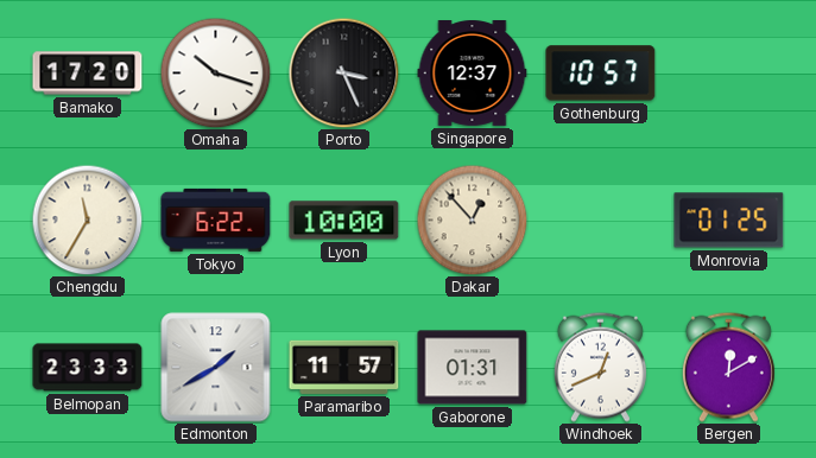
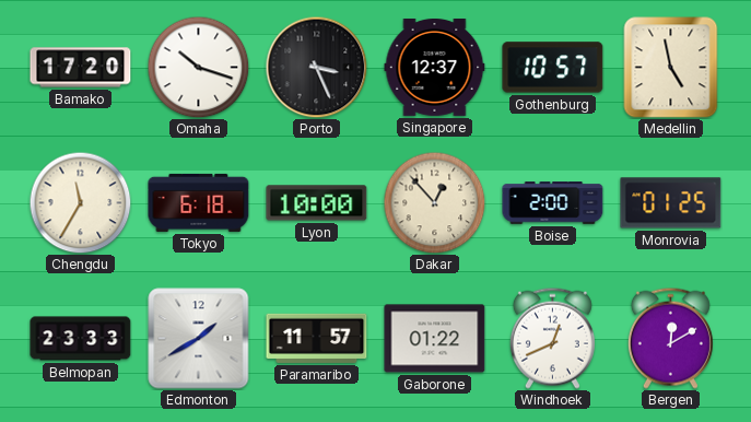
Medellin: none -> 4:58
Tokyo: 6:22 -> 6:18
Boise: none -> 2:00
Gaborone: 01:31 -> 01:22
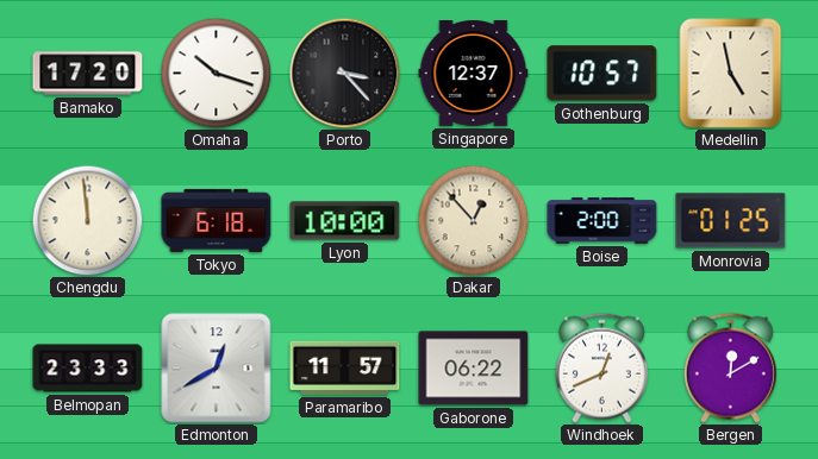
Porto: 3:26 -> 3:23
Chengdu: 11:35 -> 11:59
Edmonton: 1:40 -> 12:40
Gaborone: 01:22 -> 06:22
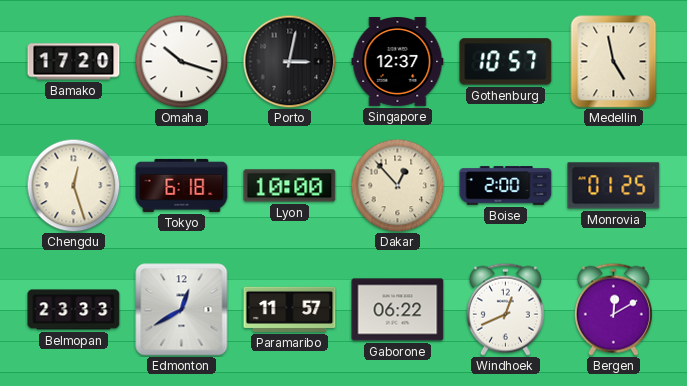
Porto: 3:23 -> 3:02
Chengdu: 11:59 -> 12:27
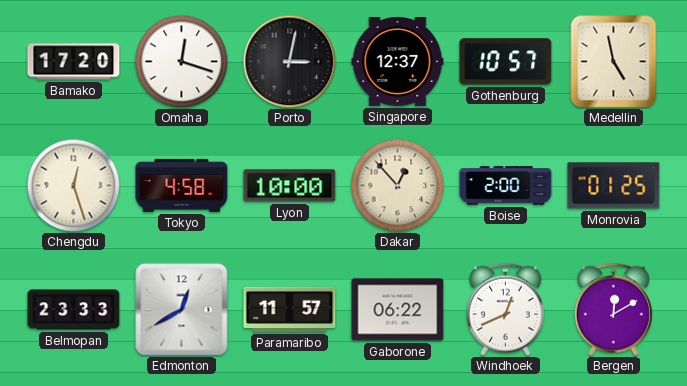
Omaha: 10:18 -> 12:18
Tokyo: 6:18 -> 4:58
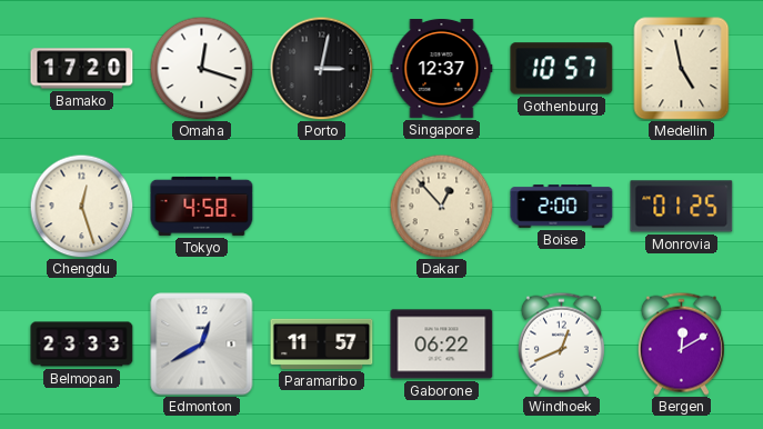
Lyon: 10:00 -> none
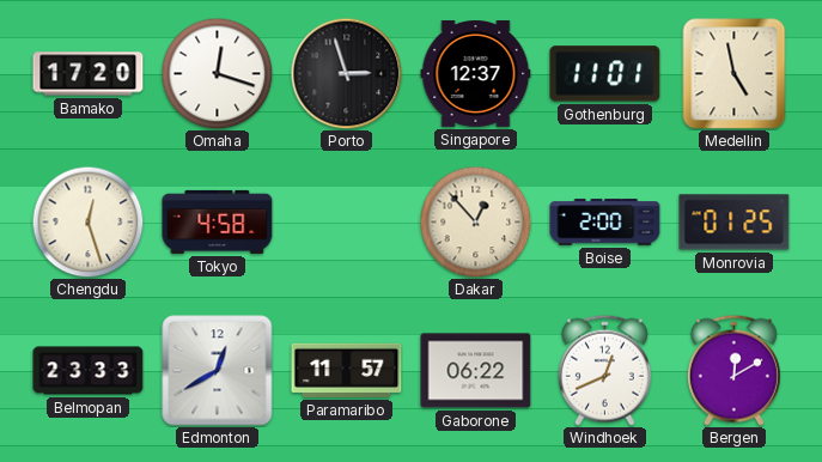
Porto: 3:02 -> 2:57
Gothenburg: 10:57 -> 11:01
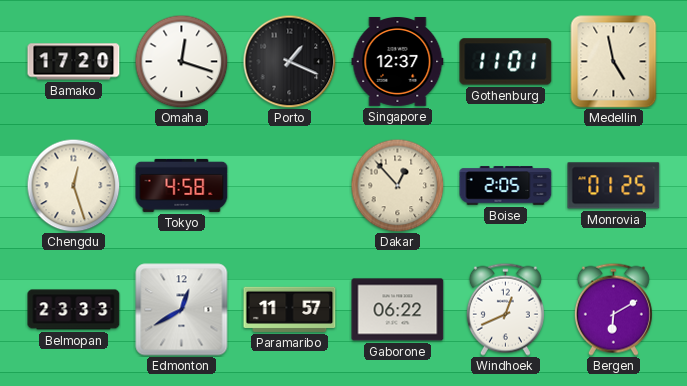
Porto: 2:57 -> 1:19
Boise: 2:00 -> 2:05
Bergen: 12:10 -> 6:10
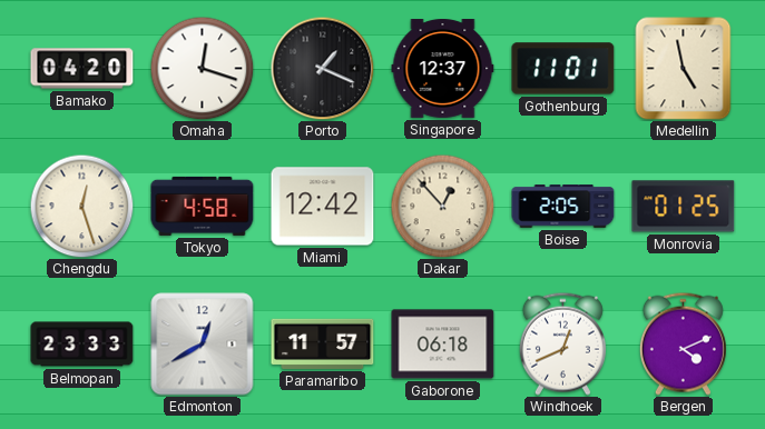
Bamako: 17:20 -> 04:20
Miami: none -> 12:42
Gaborone: 06:22 -> 06:18
Bergen: 6:10 -> 4:11
